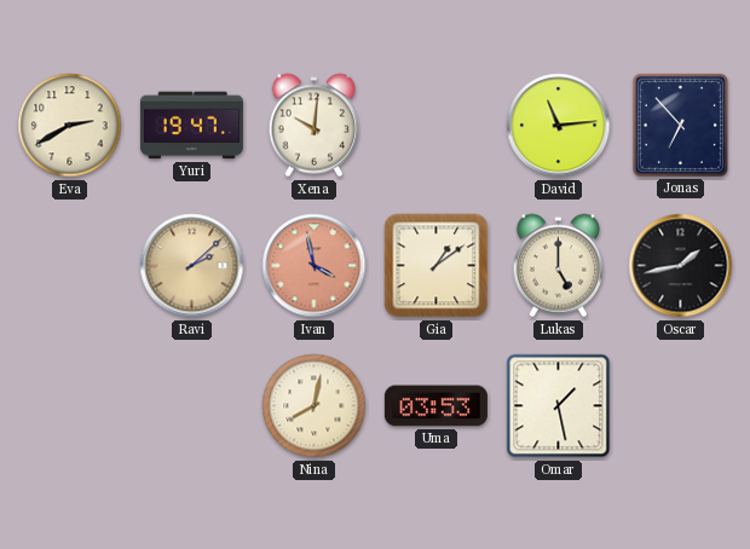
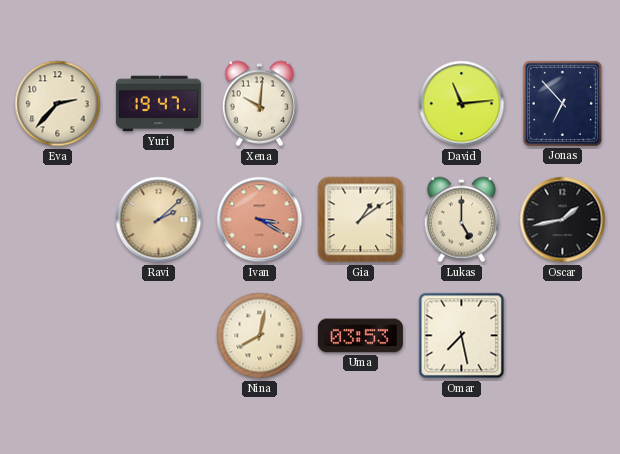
Eva: 2:40 -> 2:37
Ivan: 3:58 -> 3:20
Omar: 1:28 -> 7:28
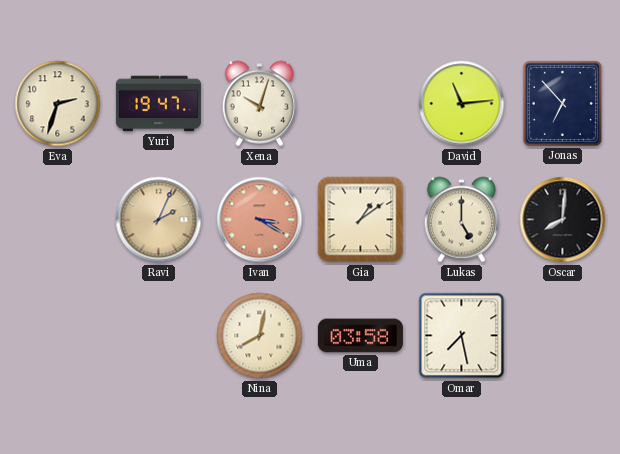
Eva: 2:37 -> 2:33
Xena: 10:01 -> 10:03
Ravi: 2:08 -> 2:04
Oscar: 1:43 -> 8:01
Uma: 03:53 -> 03:58
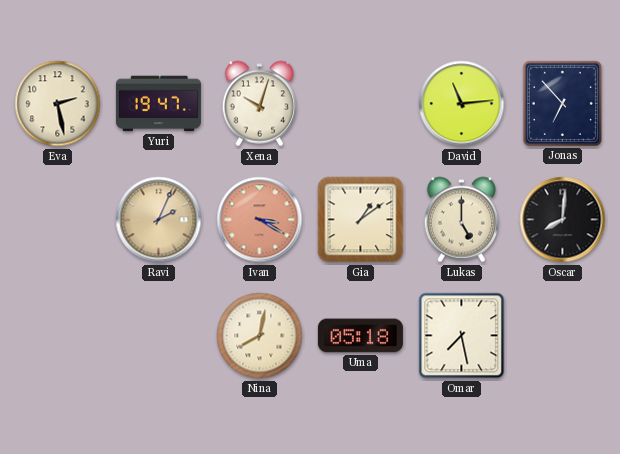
Eva: 2:33 -> 2:28
Uma: 03:58 -> 05:18
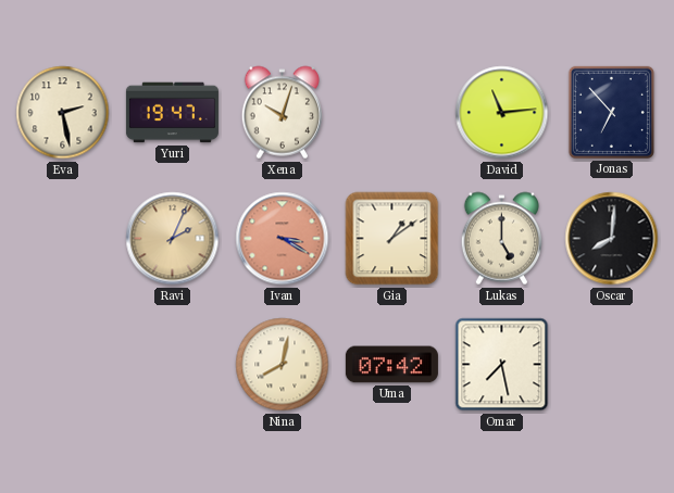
Uma: 05:18 -> 07:42
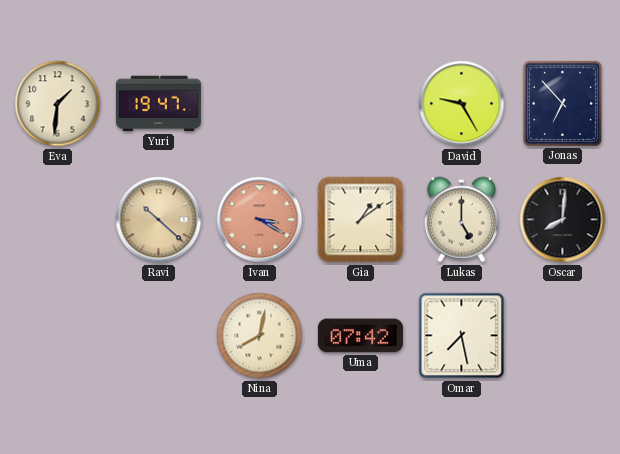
Eva: 2:28 -> 1:31
Xena: 10:03 -> none
David: 11:14 -> 9:25
Ravi: 2:04 -> 10:22
